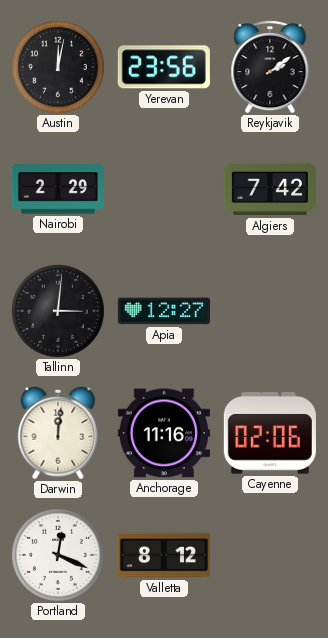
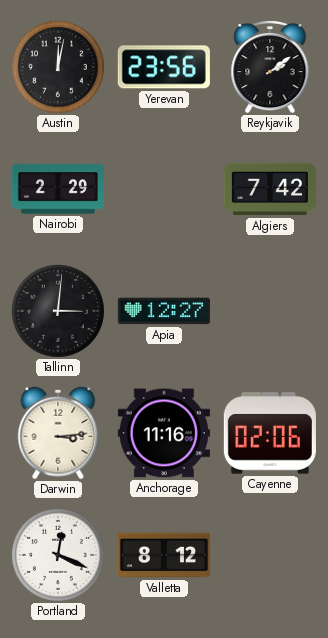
Darwin: 12:01 -> 3:14
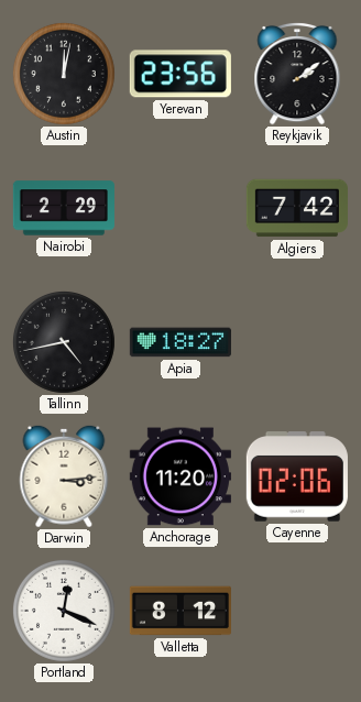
Tallinn: 3:01 -> 4:43
Apia: 12:27 -> 18:27
Anchorage: 11:16 -> 11:20
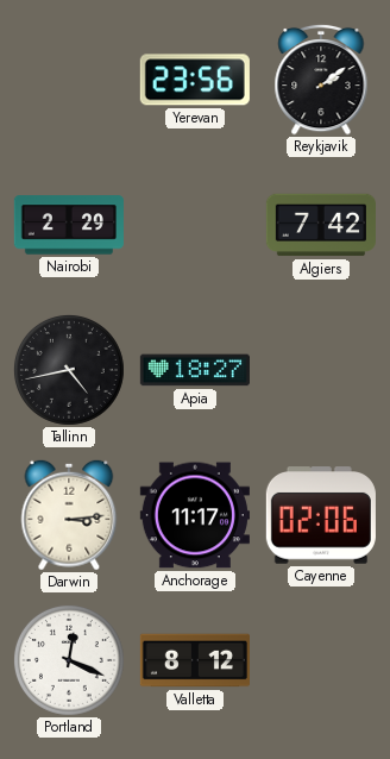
Austin: 12:02 -> none
Anchorage: 11:20 -> 11:17
